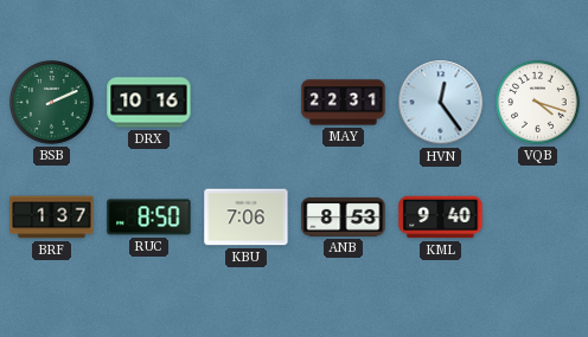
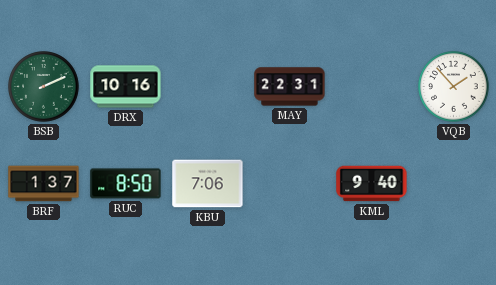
HVN: 12:24 -> none
VQB: 4:18 -> 1:53
ANB: 8:53 -> none
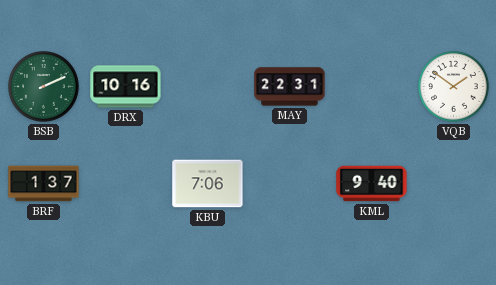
VQB: 1:53 -> 1:51
RUC: 8:50 -> none
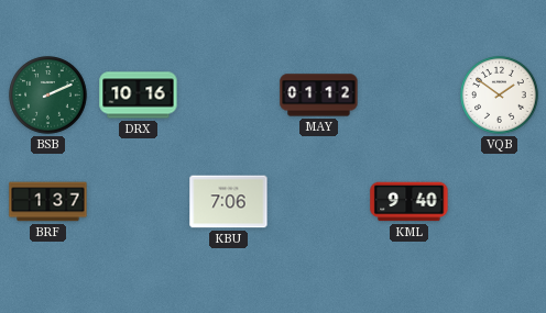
MAY: 22:31 -> 01:12
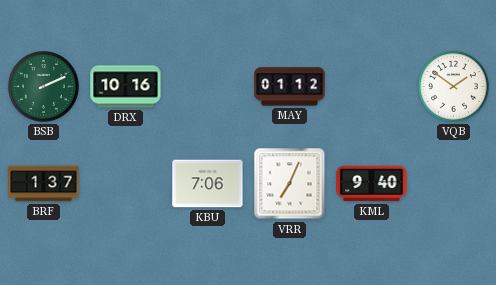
VRR: none -> 7:04
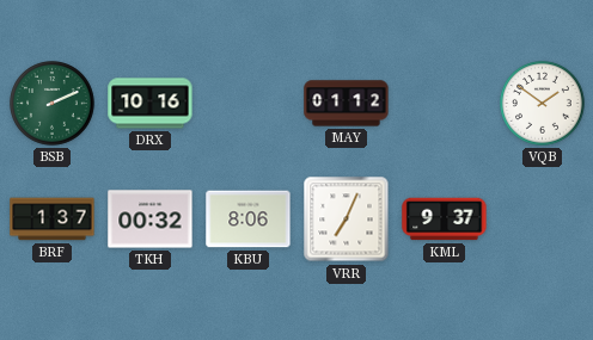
TKH: none -> 00:32
KBU: 7:06 -> 8:06
KML: 9:40 -> 9:37
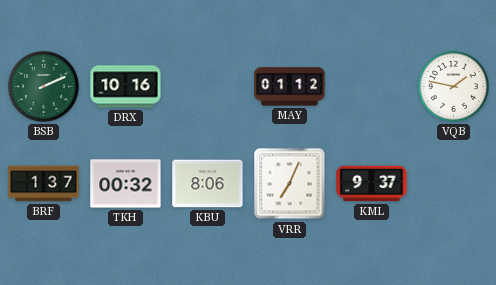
VQB: 1:51 -> 1:47
